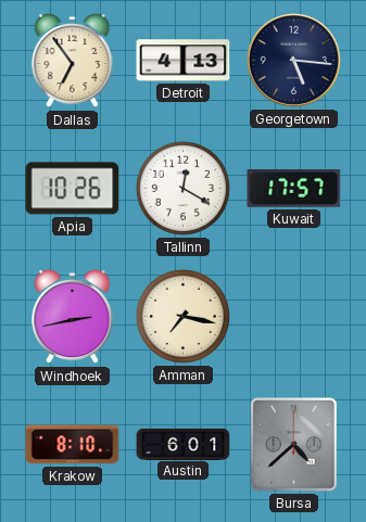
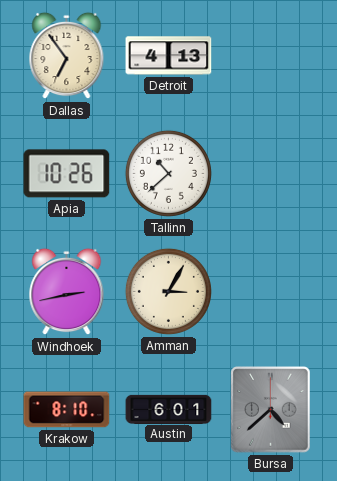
Georgetown: 5:16 -> none
Tallinn: 12:20 -> 10:38
Kuwait: 17:57 -> none
Amman: 7:17 -> 3:05
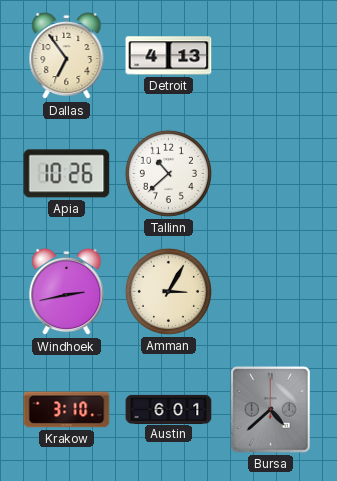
Krakow: 8:10 -> 3:10
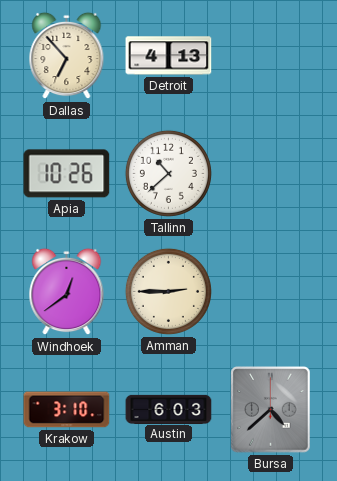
Dallas: 6:54 -> 6:53
Windhoek: 2:43 -> 12:39
Amman: 3:05 -> 2:45
Austin: 6:01 -> 6:03
